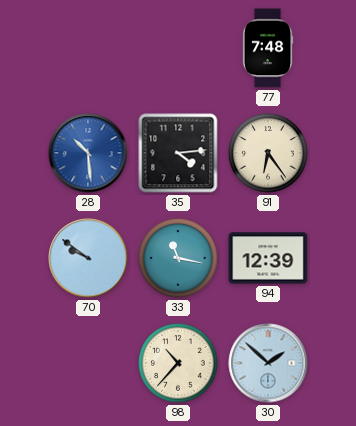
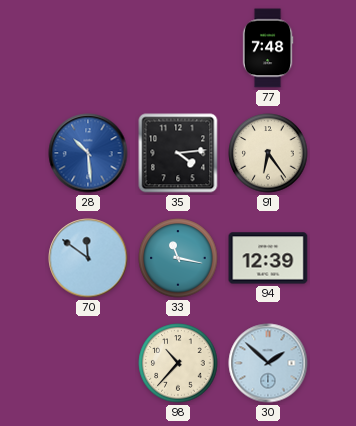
70: 9:51 -> 11:51
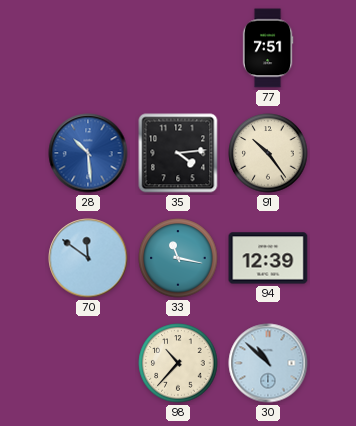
77: 7:48 -> 7:51
91: 6:24 -> 10:24
30: 1:52 -> 10:52
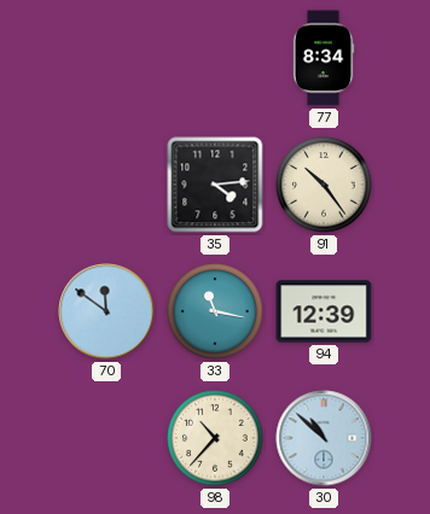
77: 7:51 -> 8:34
28: 10:29 -> none
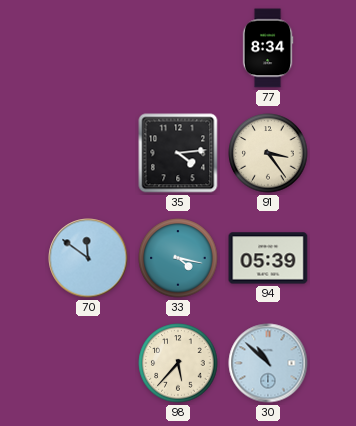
91: 10:24 -> 3:24
33: 11:17 -> 4:17
94: 12:39 -> 05:39
98: 10:37 -> 5:37
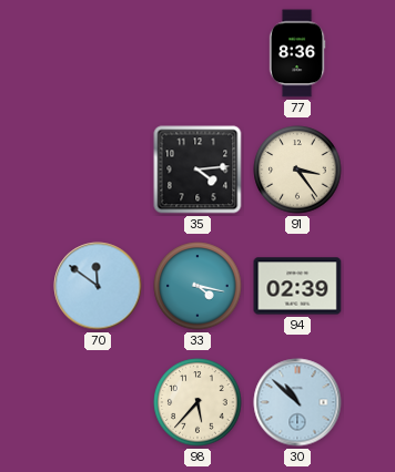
77: 8:34 -> 8:36
94: 05:39 -> 02:39
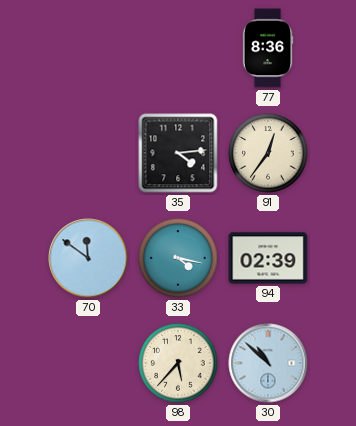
91: 3:24 -> 12:36
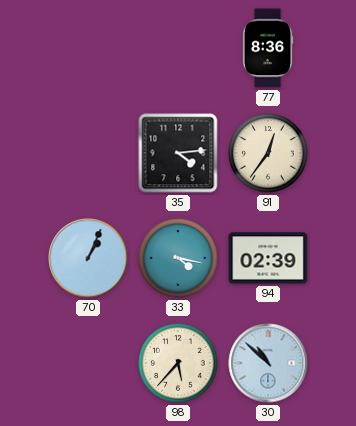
70: 11:51 -> 1:04
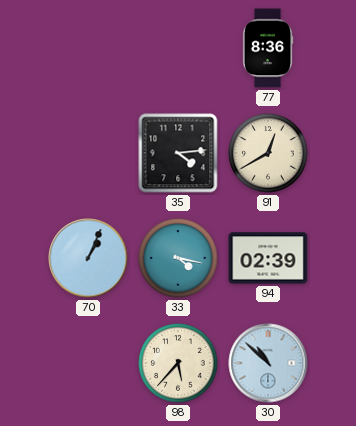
91: 12:36 -> 12:40
